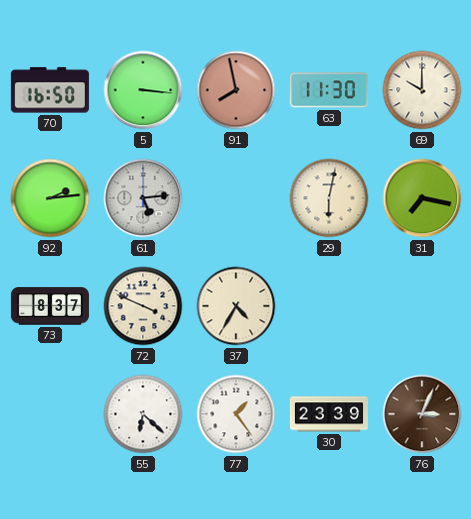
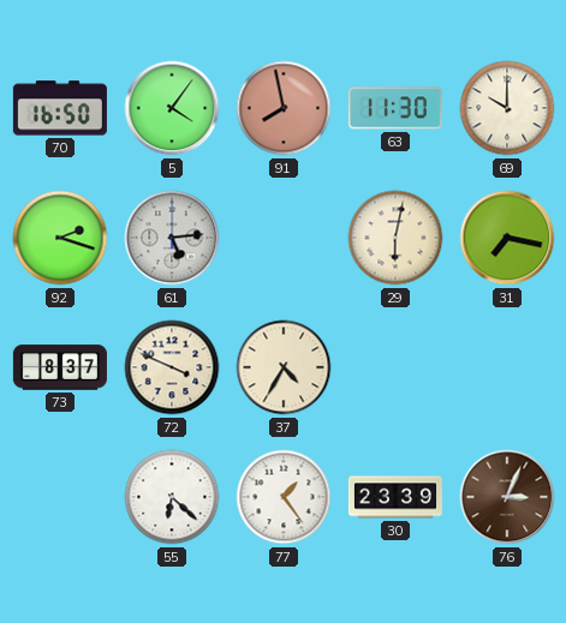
5: 3:16 -> 4:06
92: 2:14 -> 2:18
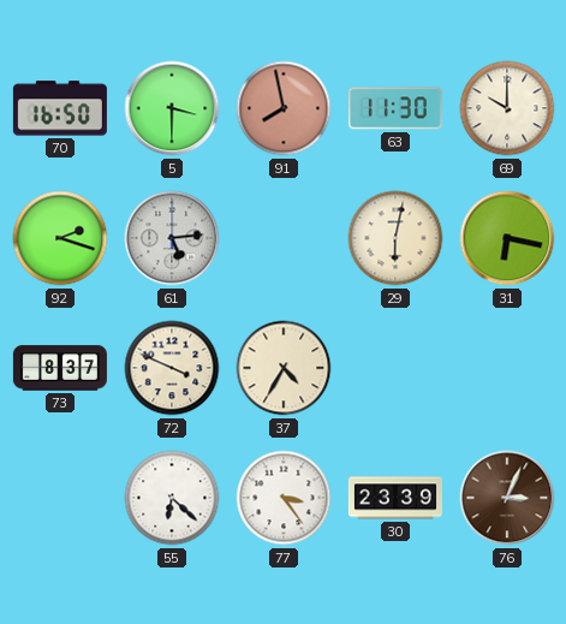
5: 4:06 -> 3:30
31: 7:17 -> 6:17
77: 1:24 -> 3:24
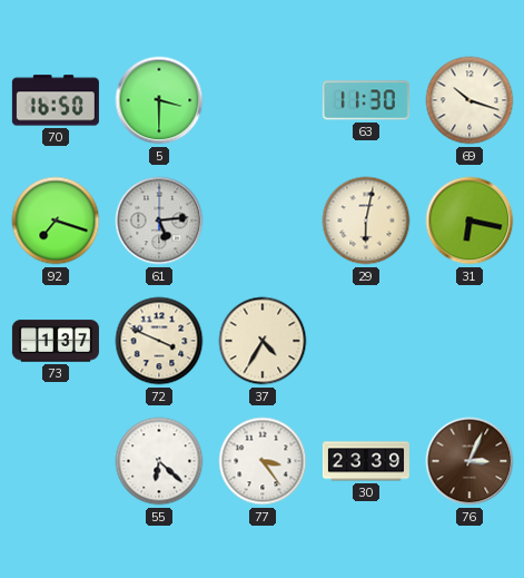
91: 7:58 -> none
69: 10:00 -> 10:18
92: 2:18 -> 7:18
73: 8:37 -> 1:37
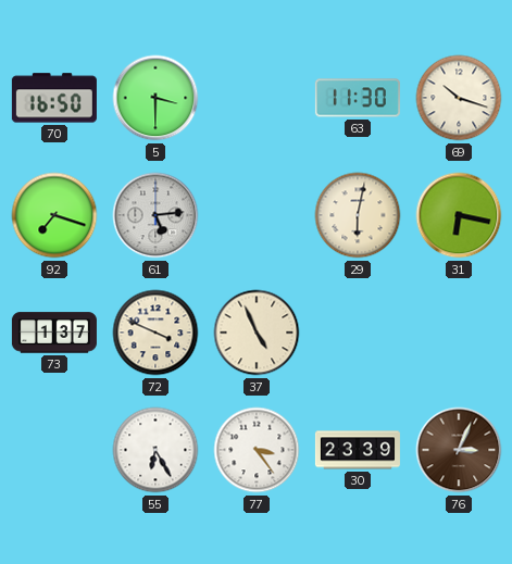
37: 4:35 -> 4:56
55: 6:22 -> 6:25
